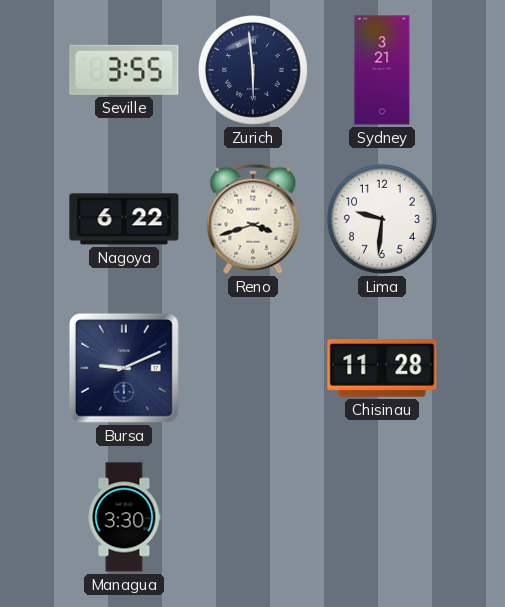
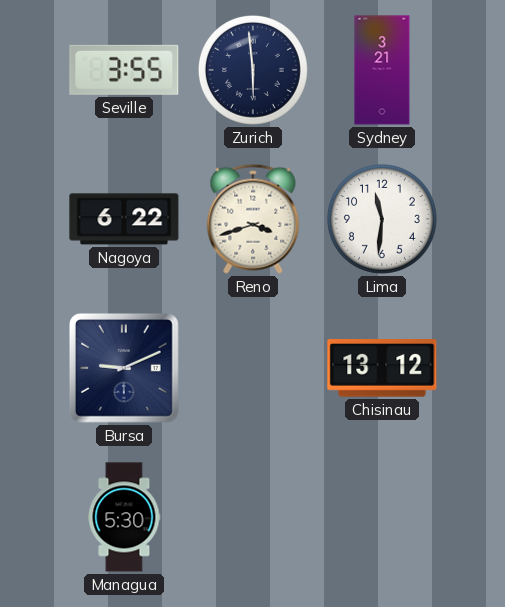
Lima: 9:31 -> 11:31
Chisinau: 11:28 -> 13:12
Managua: 3:30 -> 5:30
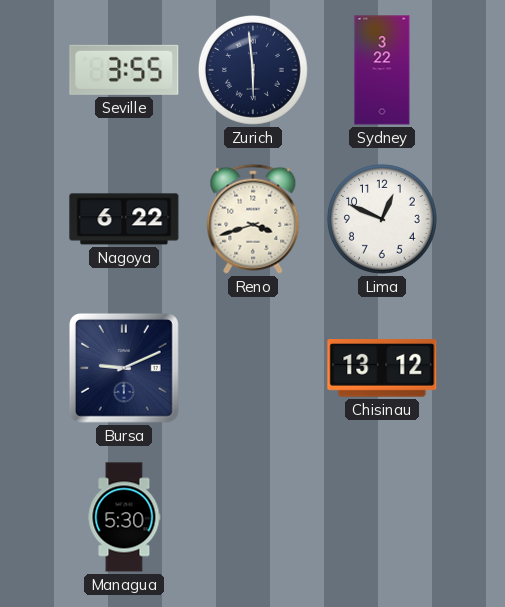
Sydney: 3:21 -> 3:22
Lima: 11:31 -> 12:49
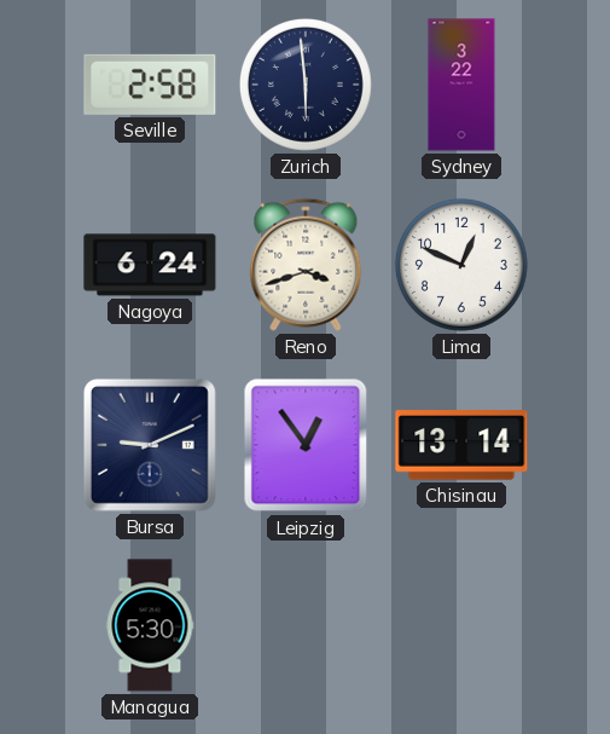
Seville: 3:55 -> 2:58
Nagoya: 6:22 -> 6:24
Leipzig: none -> 12:54
Chisinau: 13:12 -> 13:14
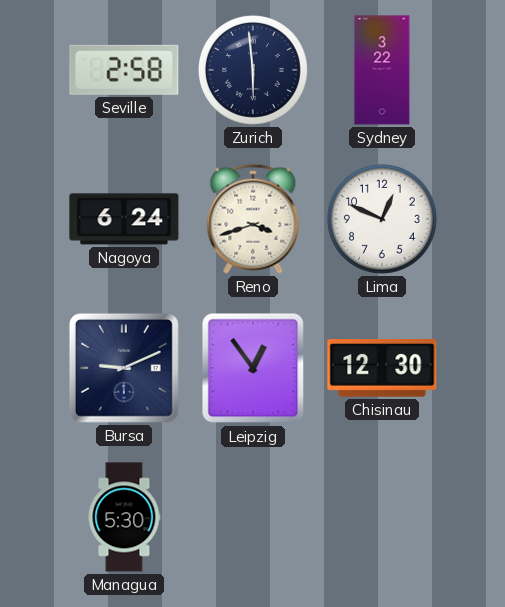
Chisinau: 13:14 -> 12:30
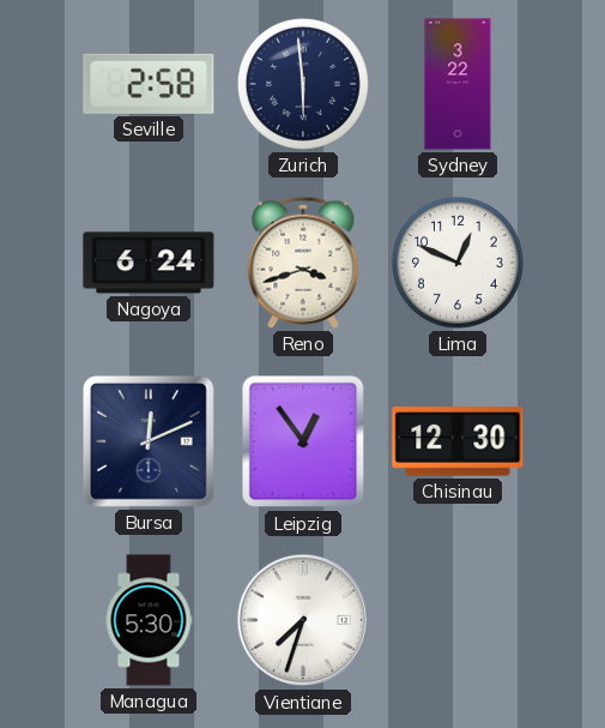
Bursa: 9:11 -> 12:11
Vientiane: none -> 7:33
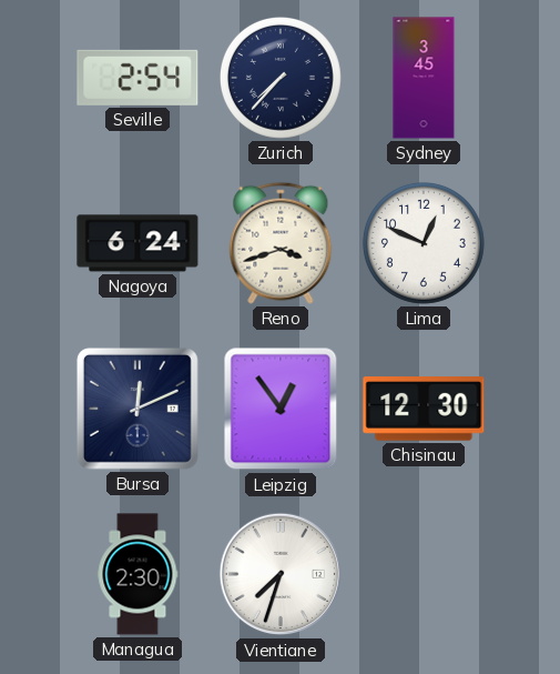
Seville: 2:58 -> 2:54
Zurich: 5:59 -> 7:37
Sydney: 3:22 -> 3:45
Managua: 5:30 -> 2:30
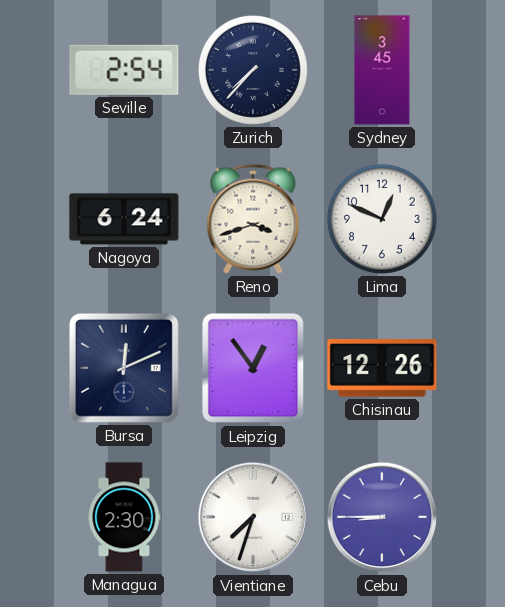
Chisinau: 12:30 -> 12:26
Cebu: none -> 8:45
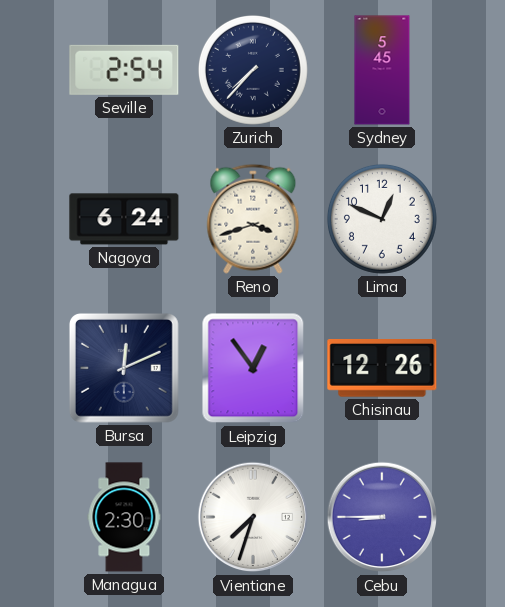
Sydney: 3:45 -> 5:45
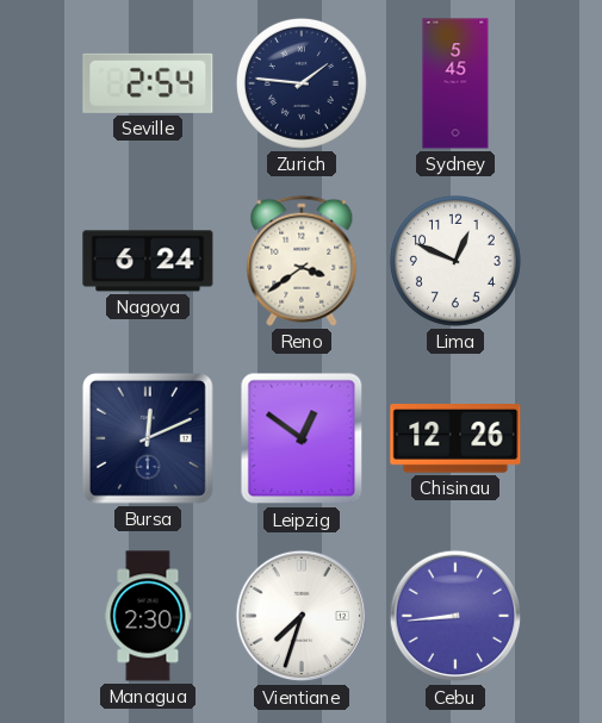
Zurich: 7:37 -> 1:46
Reno: 3:42 -> 3:39
Leipzig: 12:54 -> 12:51
Cebu: 8:45 -> 8:44
